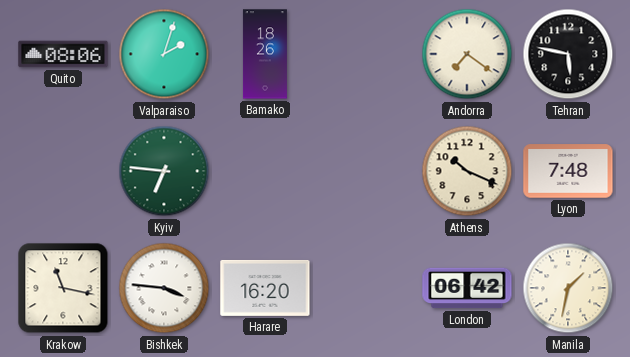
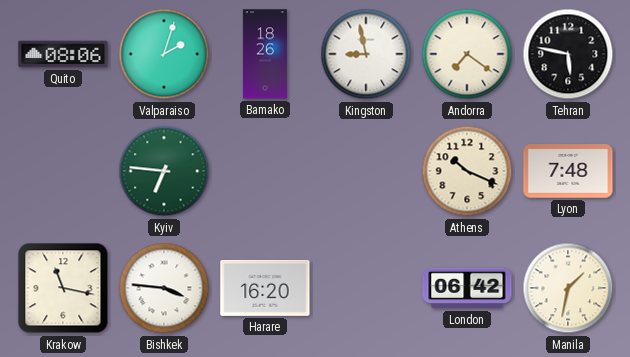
Kingston: none -> 8:58
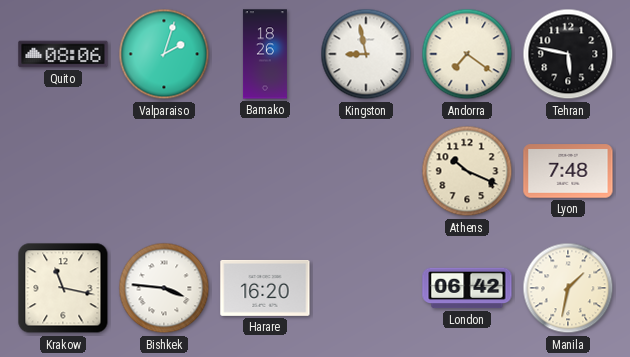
Kyiv: 6:46 -> none
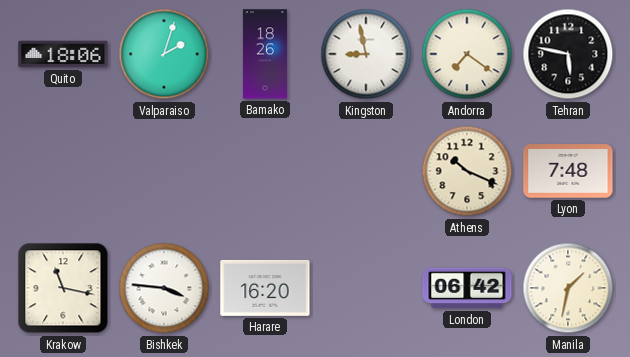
Quito: 08:06 -> 18:06
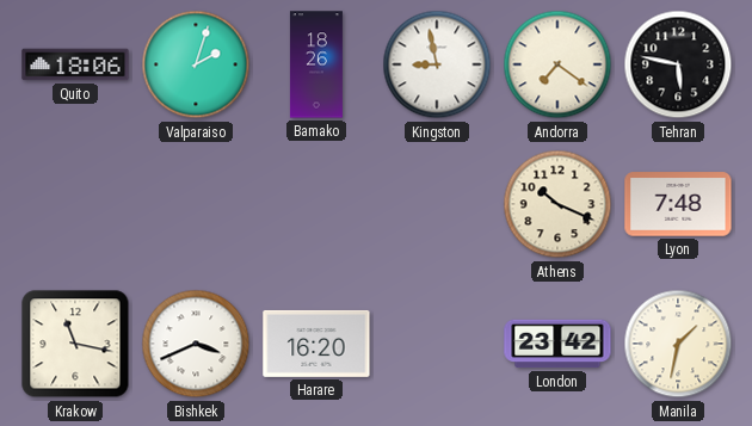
Bishkek: 3:46 -> 3:41
London: 06:42 -> 23:42
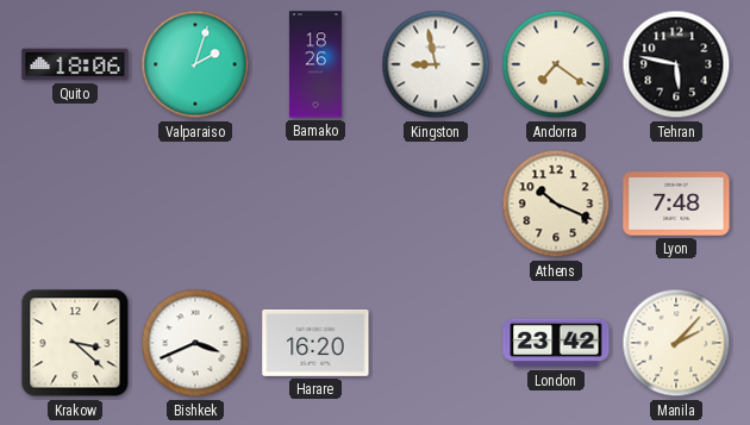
Krakow: 11:17 -> 3:22
Manila: 1:32 -> 2:07
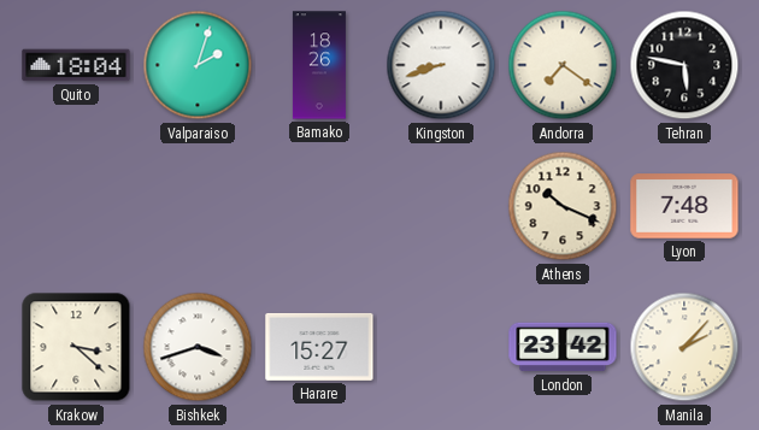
Quito: 18:06 -> 18:04
Kingston: 8:58 -> 8:42
Bishkek: 3:41 -> 3:42
Harare: 16:20 -> 15:27
